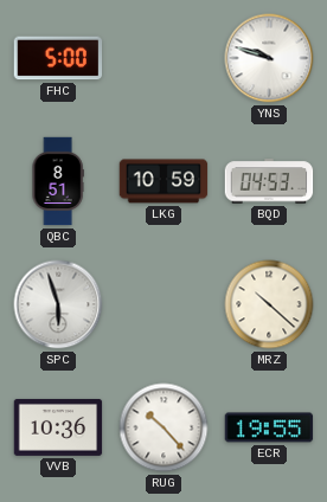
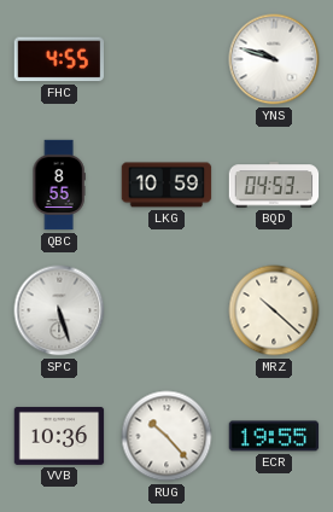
FHC: 5:00 -> 4:55
QBC: 8:51 -> 8:55
SPC: 5:57 -> 5:27
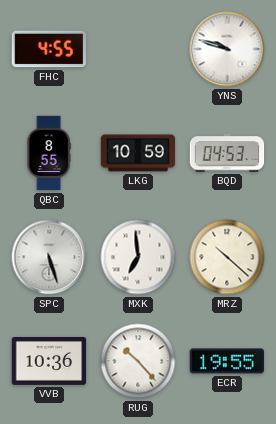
MXK: none -> 6:59
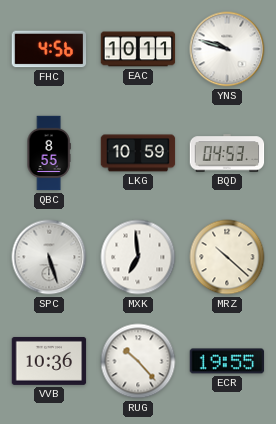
FHC: 4:55 -> 4:56
EAC: none -> 10:11
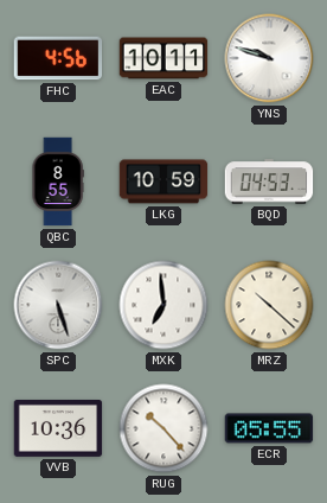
ECR: 19:55 -> 05:55
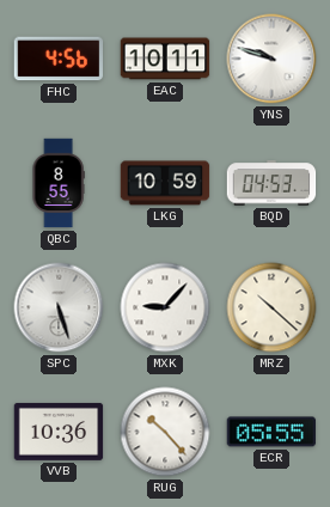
MXK: 6:59 -> 9:07
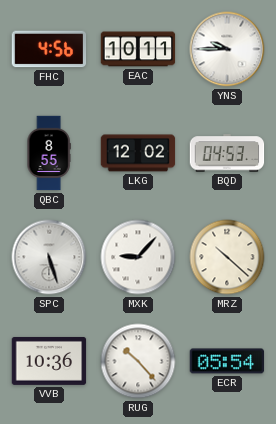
YNS: 9:48 -> 9:45
LKG: 10:59 -> 12:02
ECR: 05:55 -> 05:54
